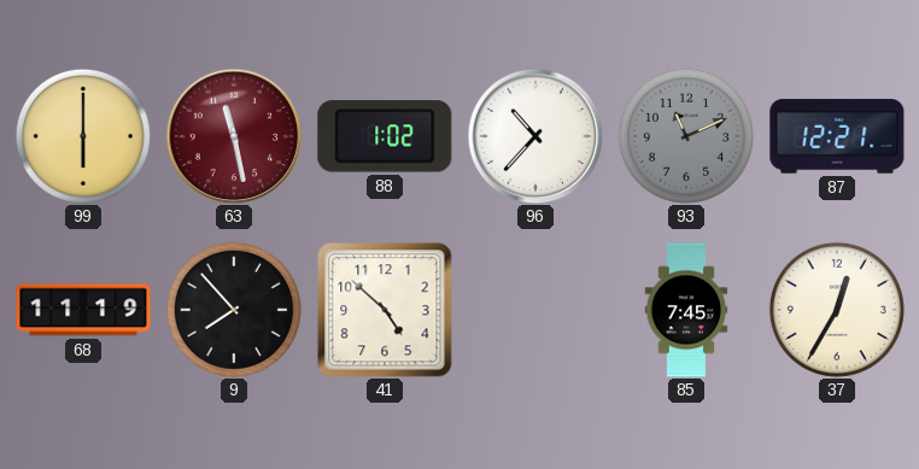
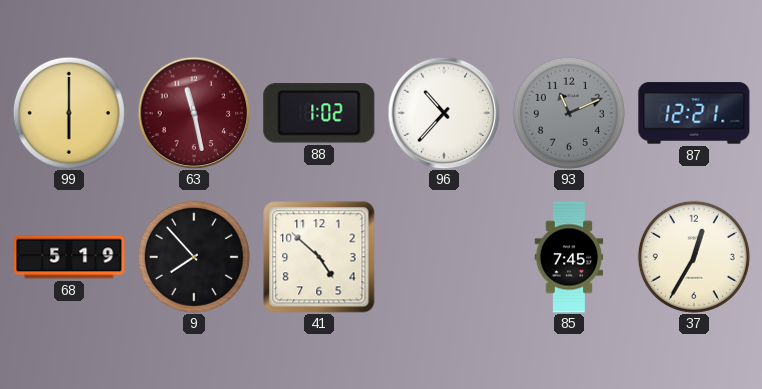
68: 11:19 -> 5:19
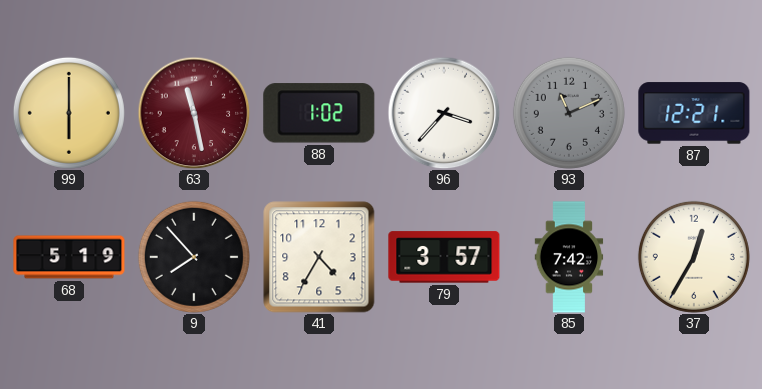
96: 10:37 -> 3:37
41: 4:52 -> 4:35
79: none -> 3:57
85: 7:45 -> 7:42
